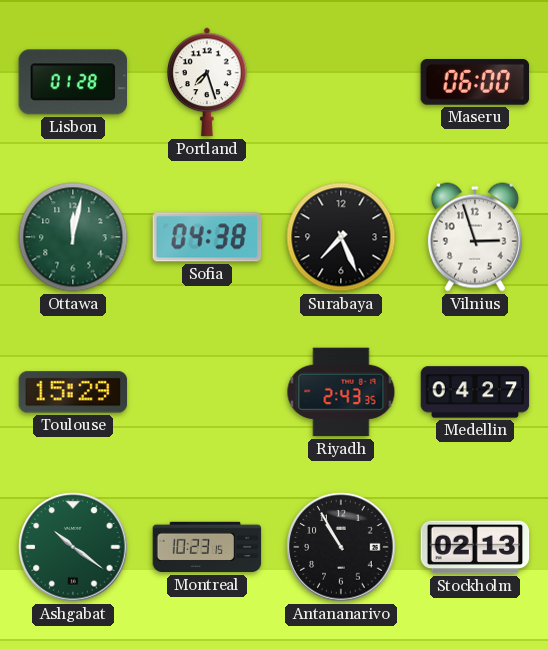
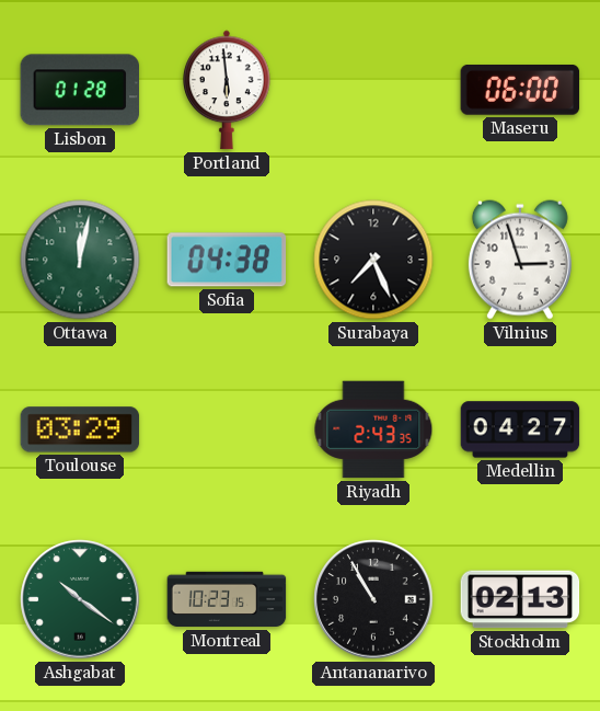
Portland: 7:27 -> 5:59
Toulouse: 15:29 -> 03:29
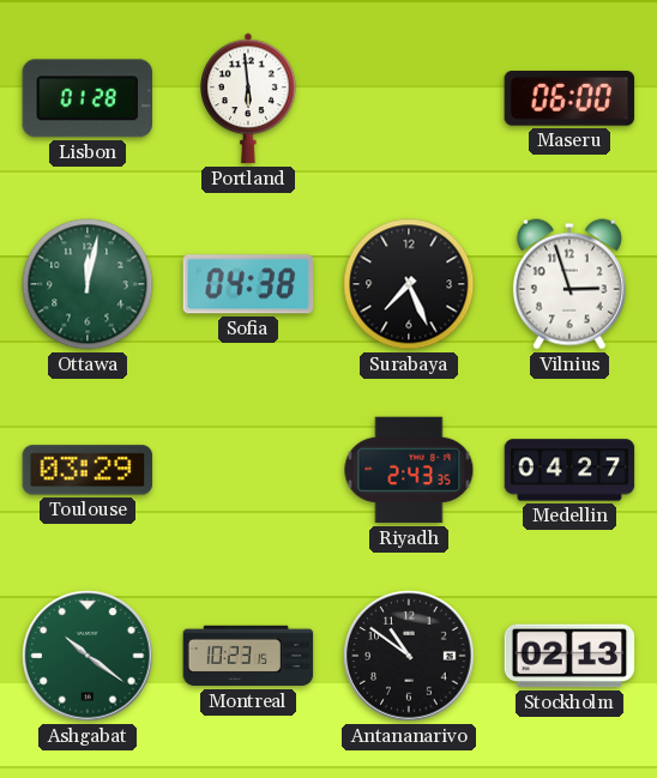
Antananarivo: 10:55 -> 10:51
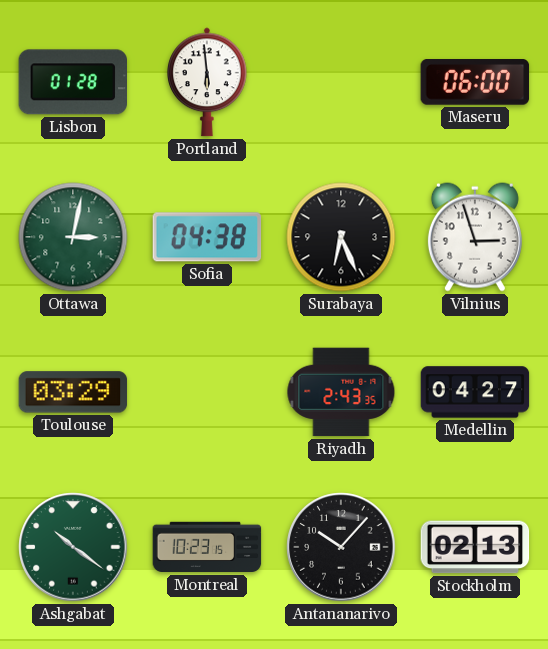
Ottawa: 12:02 -> 3:02
Surabaya: 7:26 -> 6:26
Antananarivo: 10:51 -> 10:07
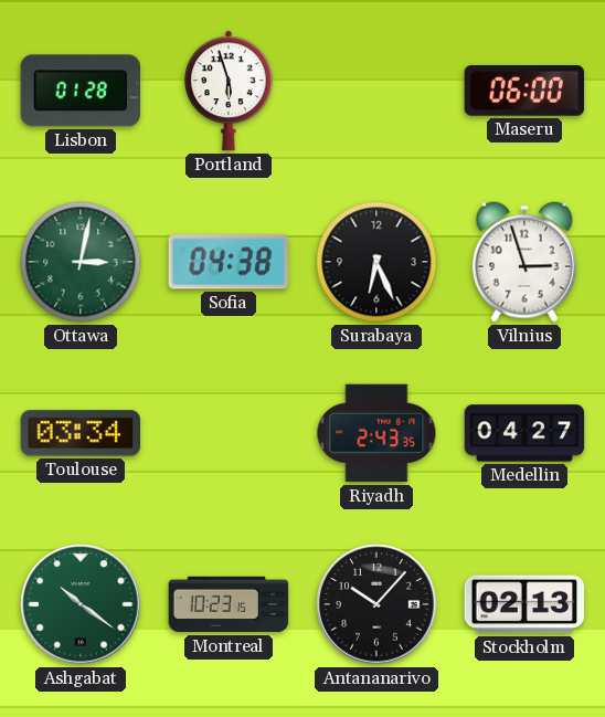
Portland: 5:59 -> 5:57
Toulouse: 03:29 -> 03:34
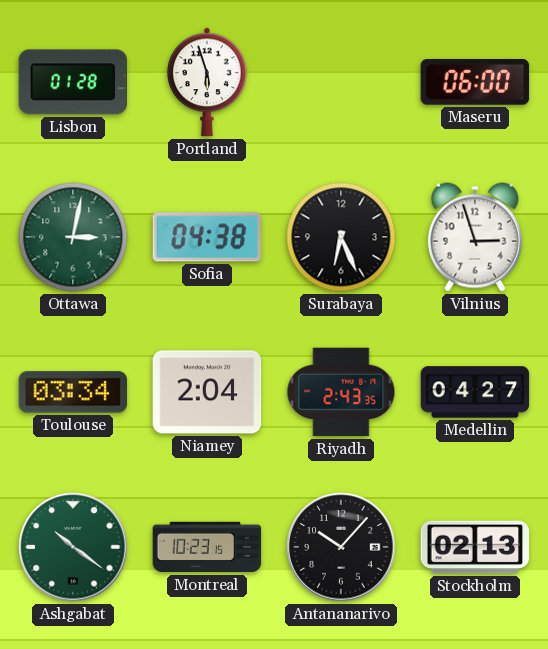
Niamey: none -> 2:04
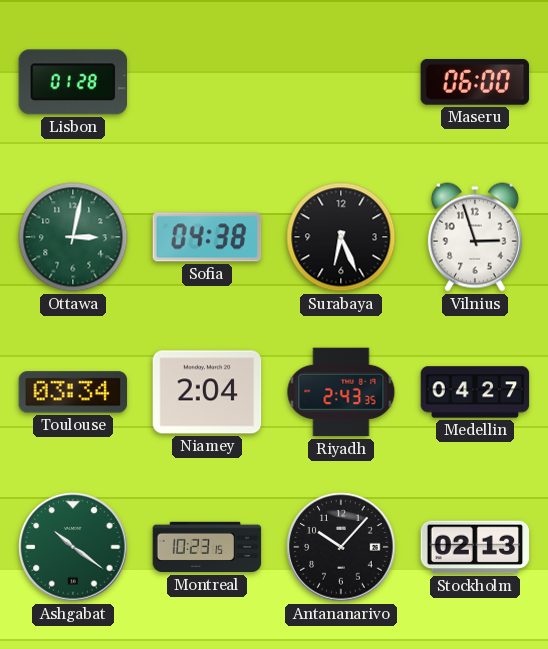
Portland: 5:57 -> none
